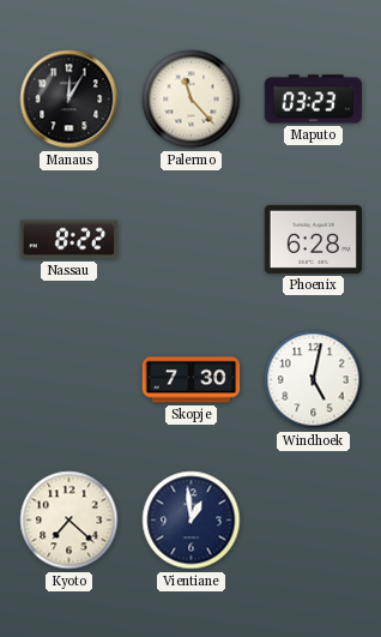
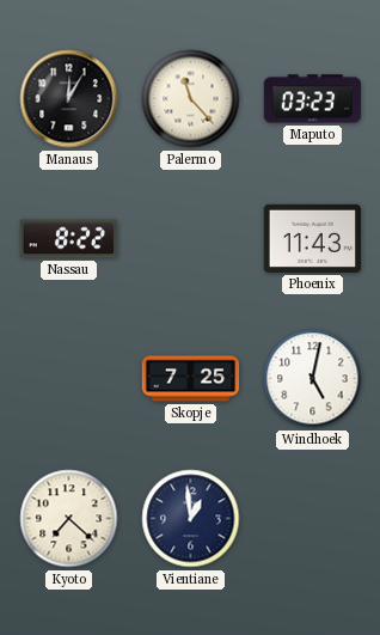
Phoenix: 6:28 -> 11:43
Skopje: 7:30 -> 7:25
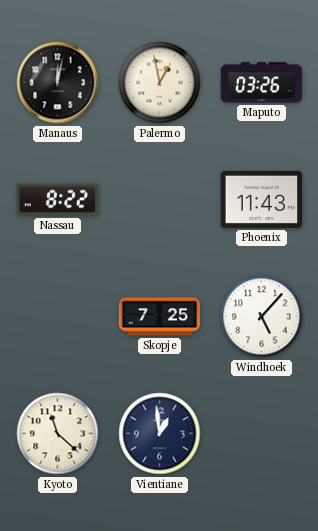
Manaus: 12:05 -> 12:02
Palermo: 11:23 -> 12:58
Maputo: 03:23 -> 03:26
Windhoek: 5:02 -> 5:07
Kyoto: 7:22 -> 11:22
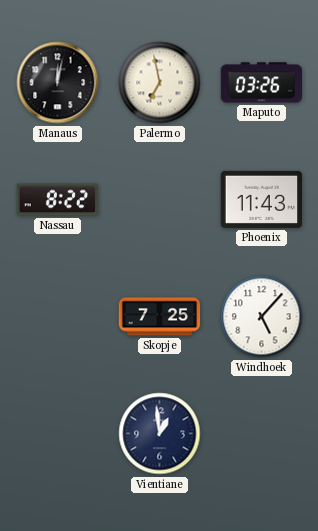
Palermo: 12:58 -> 6:58
Kyoto: 11:22 -> none
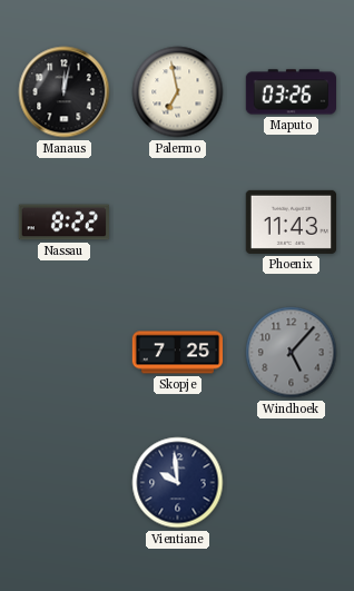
Windhoek dial: white -> grey
Vientiane: 12:59 -> 9:59
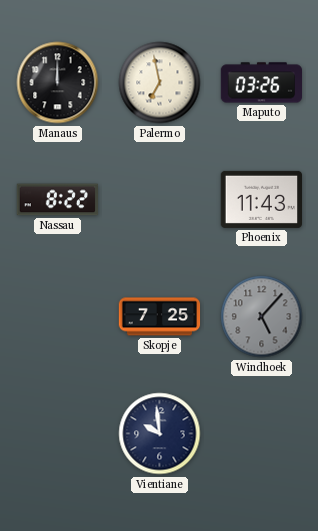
Manaus: 12:02 -> 12:00
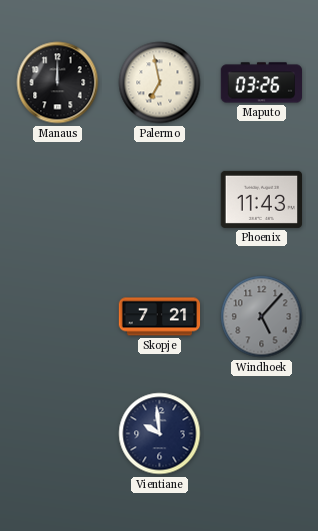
Nassau: 8:22 -> none
Skopje: 7:25 -> 7:21
